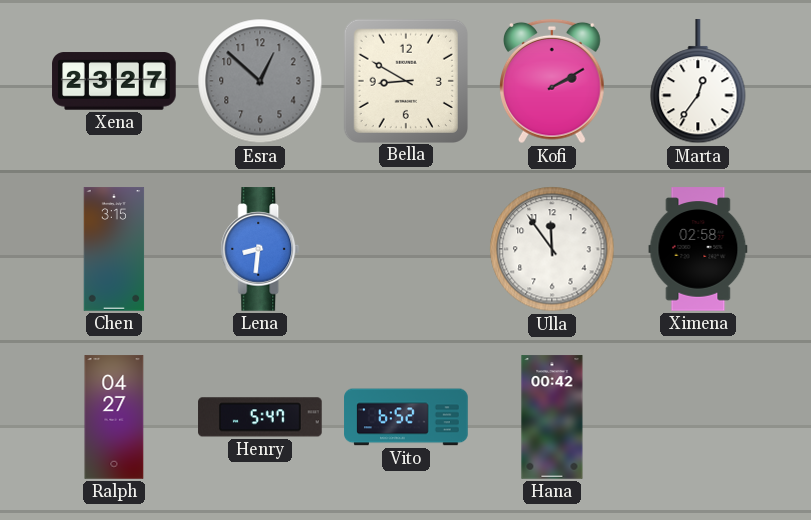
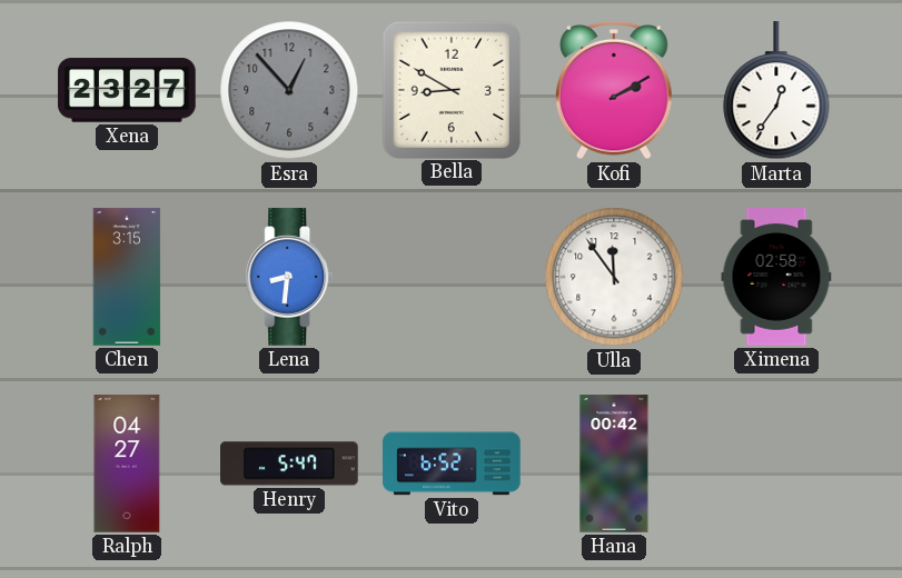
Esra: 12:52 -> 12:53
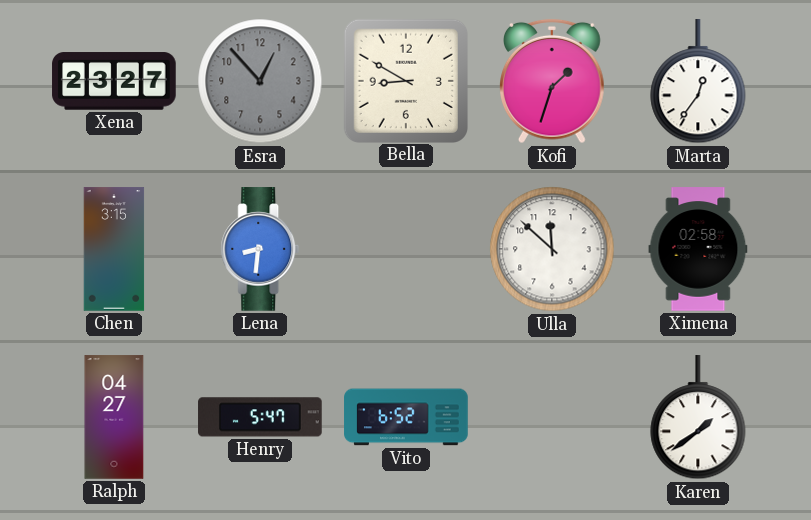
Kofi: 2:10 -> 1:33
Ulla: 11:54 -> 11:52
Hana: 00:42 -> none
Karen: none -> 1:39
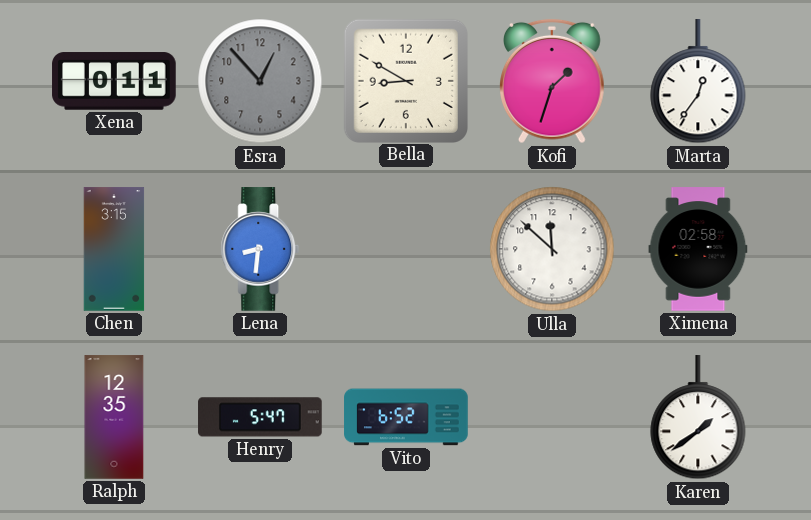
Xena: 23:27 -> 0:11
Ralph: 04:27 -> 12:35
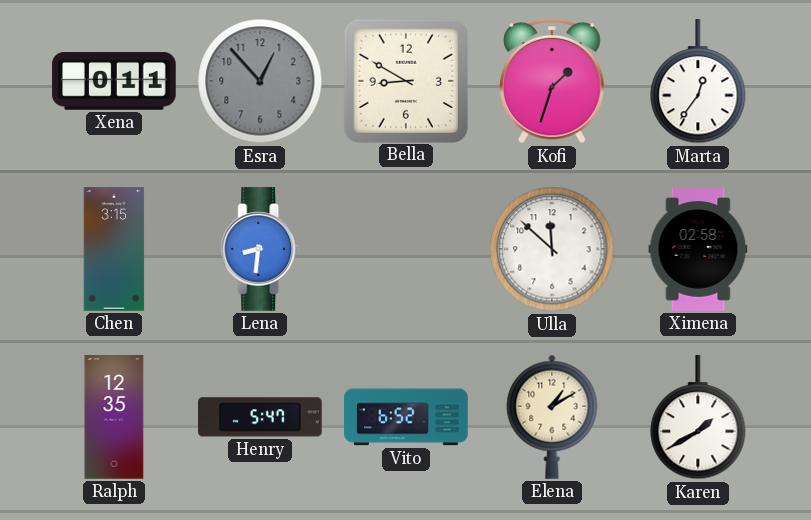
Elena: none -> 1:10
Karen: 1:39 -> 1:40
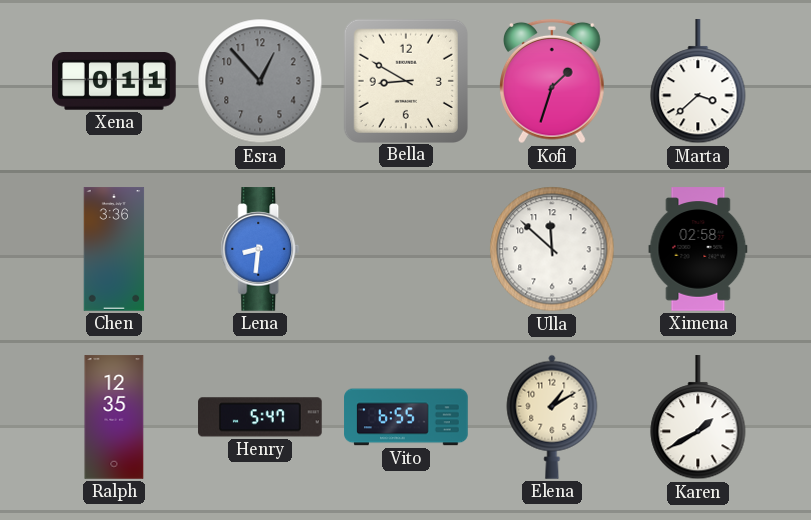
Marta: 12:36 -> 3:38
Chen: 3:15 -> 3:36
Vito: 6:52 -> 6:55
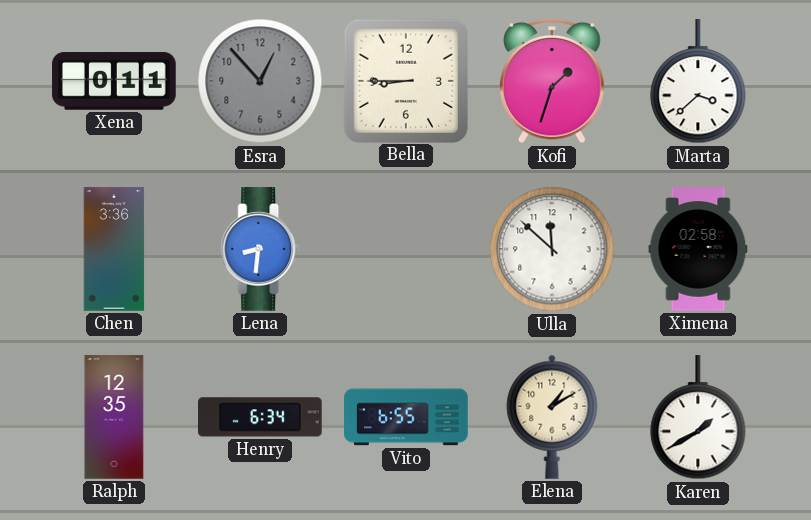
Bella: 8:50 -> 8:45
Henry: 5:47 -> 6:34
